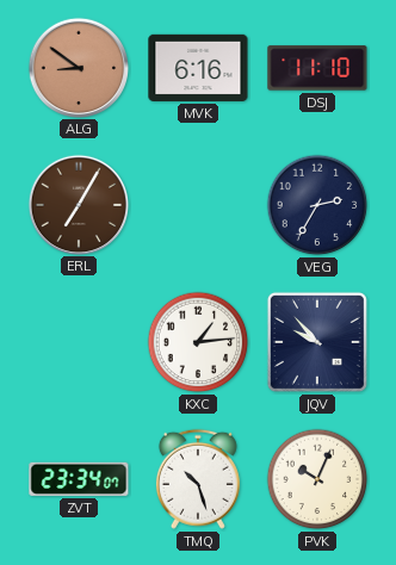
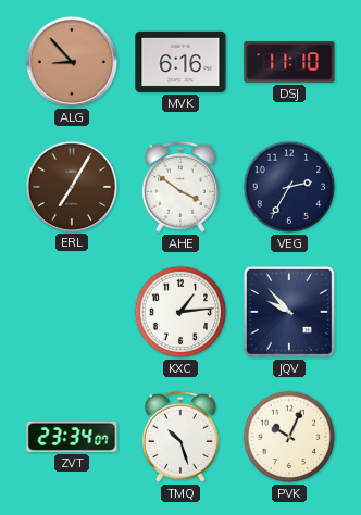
ALG: 8:51 -> 8:53
AHE: none -> 3:51
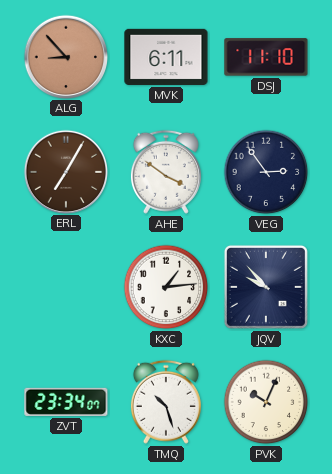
MVK: 6:16 -> 6:11
VEG: 2:35 -> 2:54
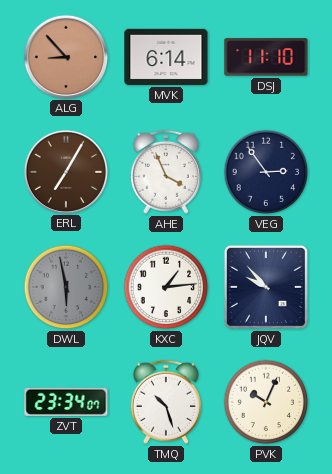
MVK: 6:11 -> 6:14
AHE: 3:51 -> 3:56
DWL: none -> 5:58
